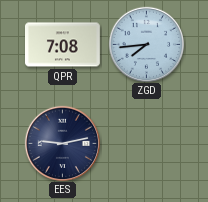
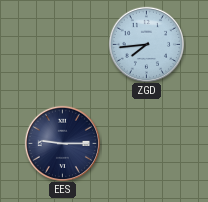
QPR: 7:08 -> none
EES: 9:13 -> 9:15
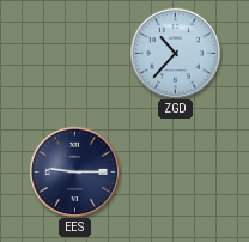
ZGD: 7:44 -> 10:37
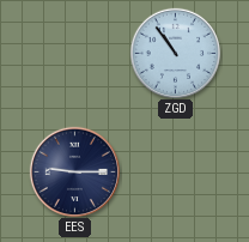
ZGD: 10:37 -> 10:54
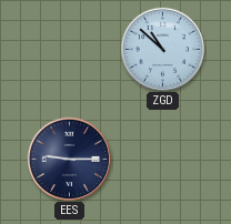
ZGD: 10:54 -> 10:52
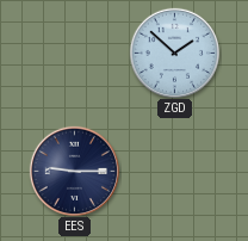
ZGD: 10:52 -> 1:52
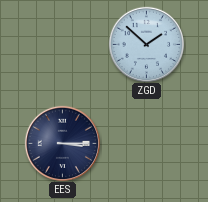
EES: 9:15 -> 3:15
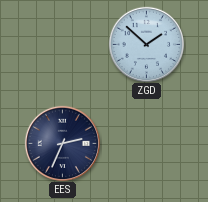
EES: 3:15 -> 2:34
